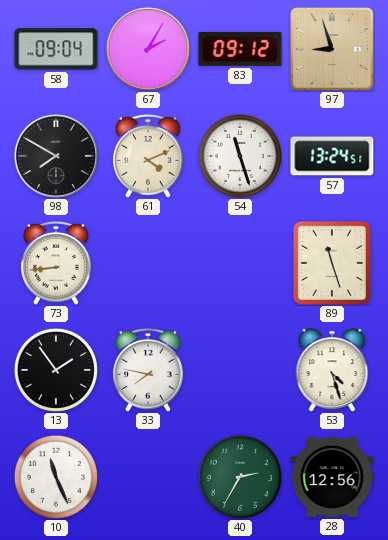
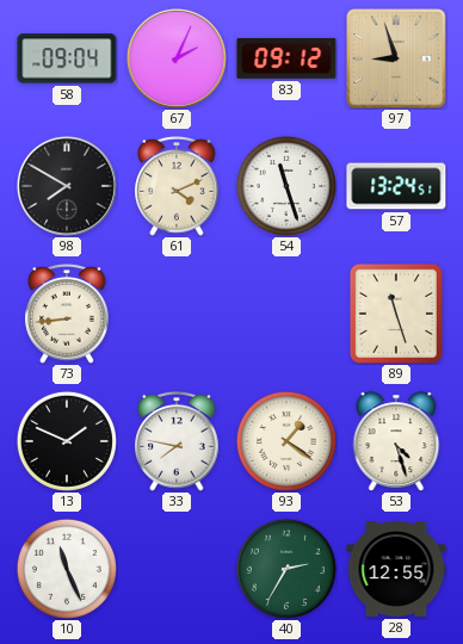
67: 2:05 -> 2:04
13: 1:54 -> 1:49
93: none -> 1:21
28: 12:56 -> 12:55
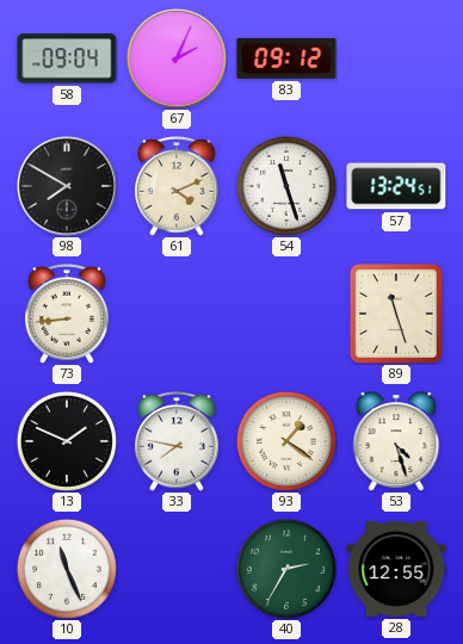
97: 8:57 -> none
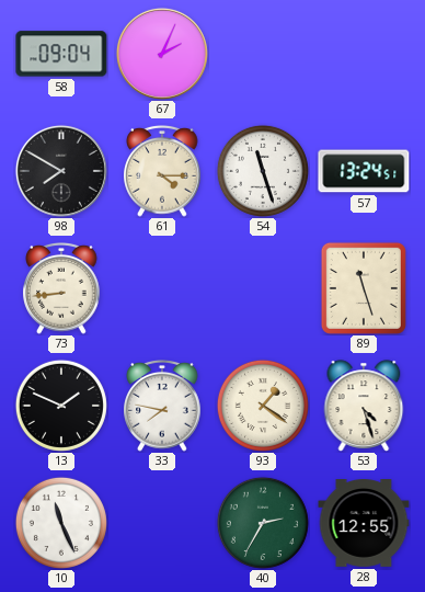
83: 09:12 -> none
61: 4:11 -> 4:15
